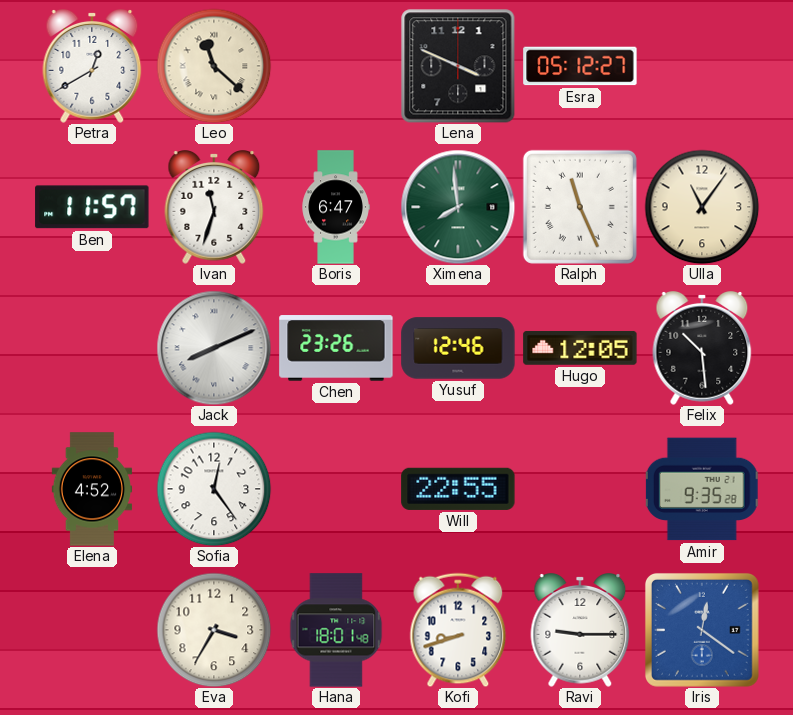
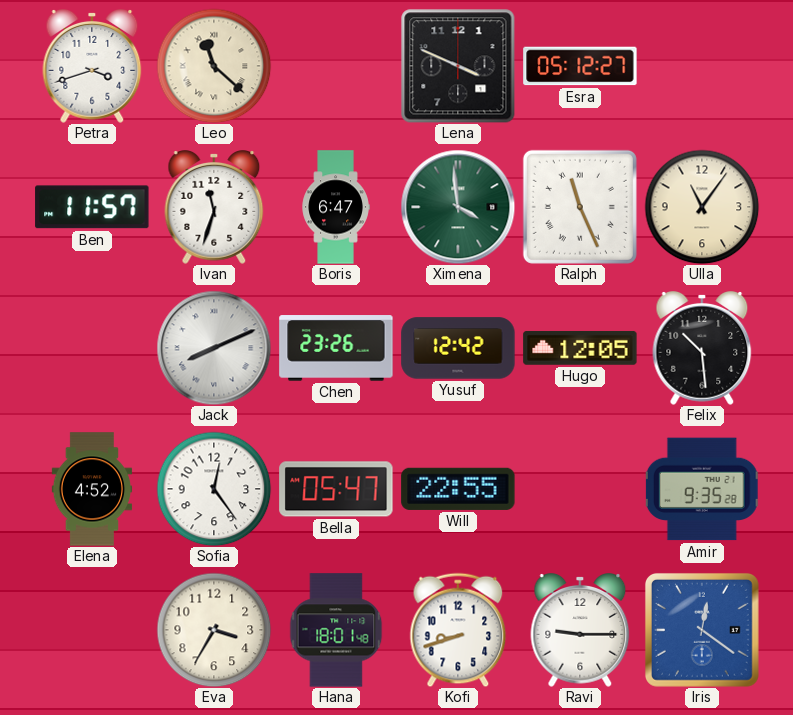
Petra: 12:40 -> 3:42
Ximena: 7:59 -> 3:59
Yusuf: 12:46 -> 12:42
Bella: none -> 05:47
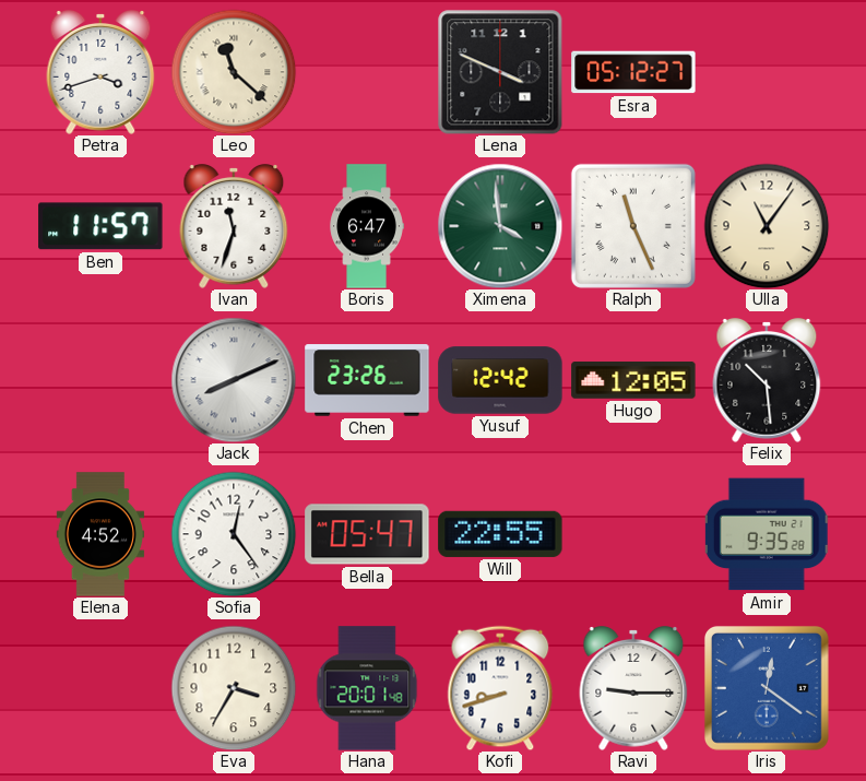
Hana: 18:01 -> 20:01
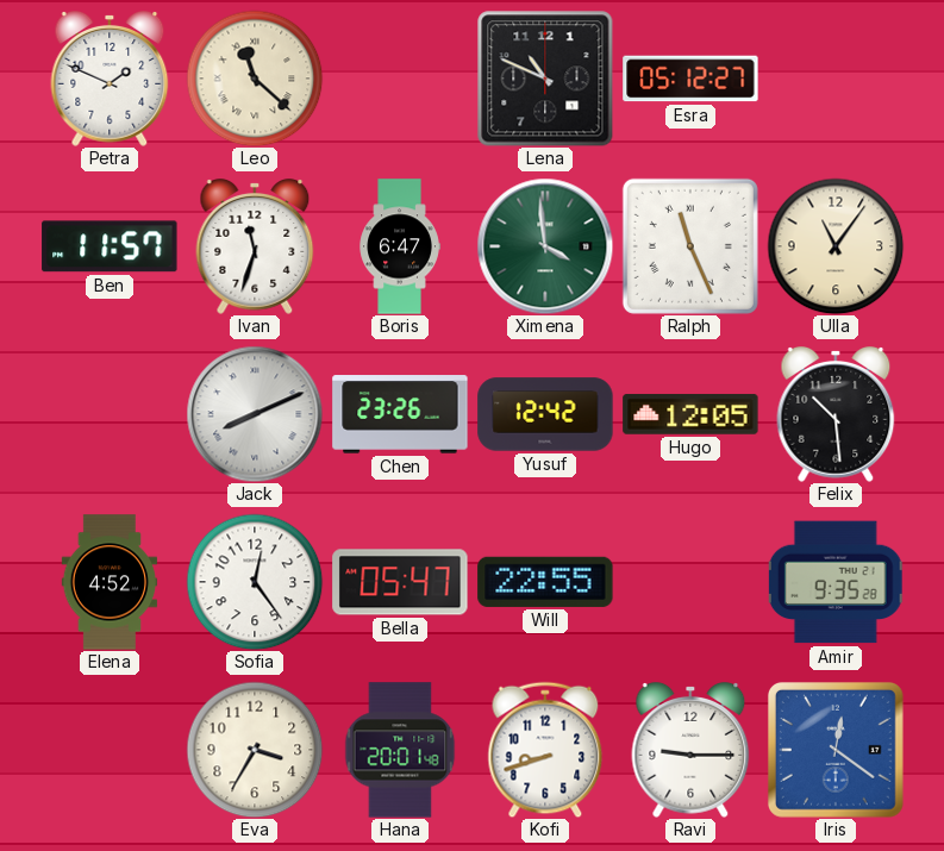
Petra: 3:42 -> 1:49
Lena: 3:49 -> 10:49
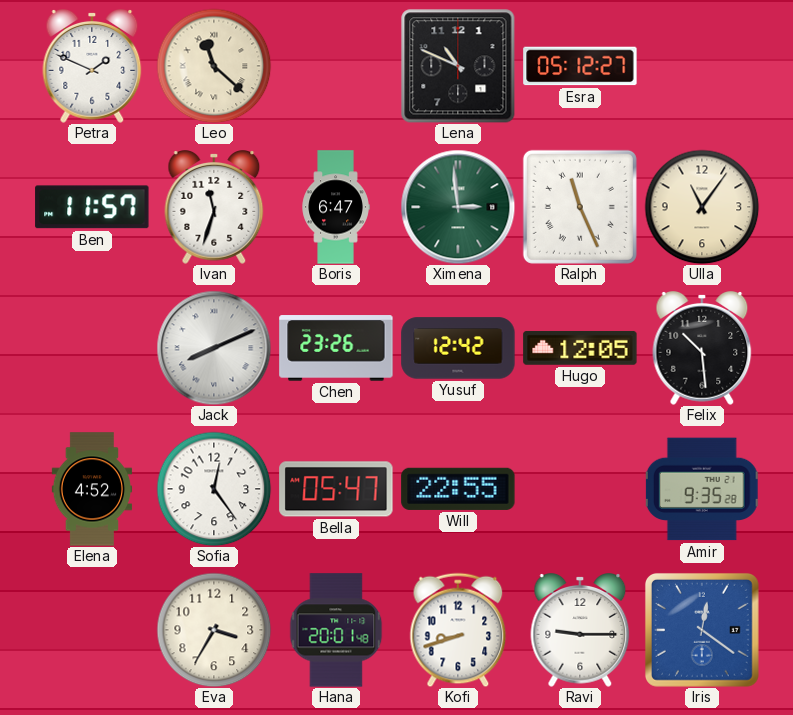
Ximena: 3:59 -> 2:59
